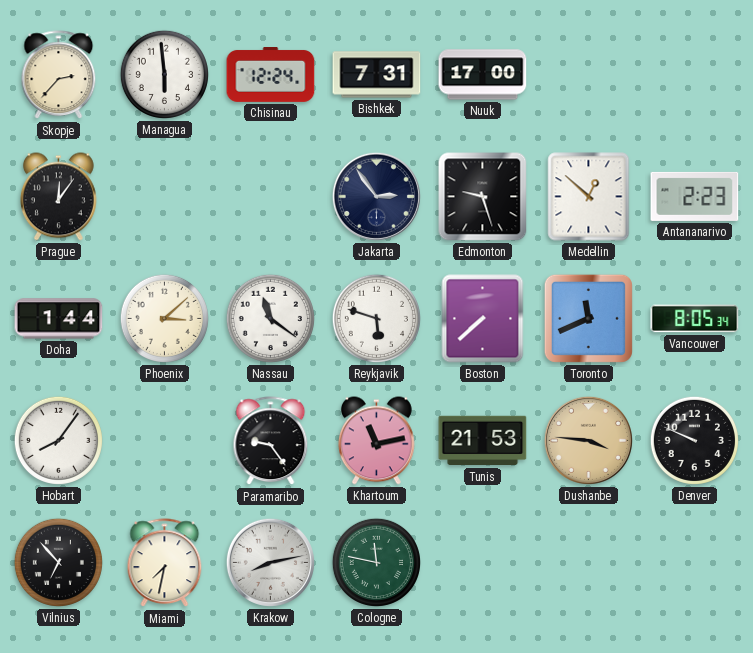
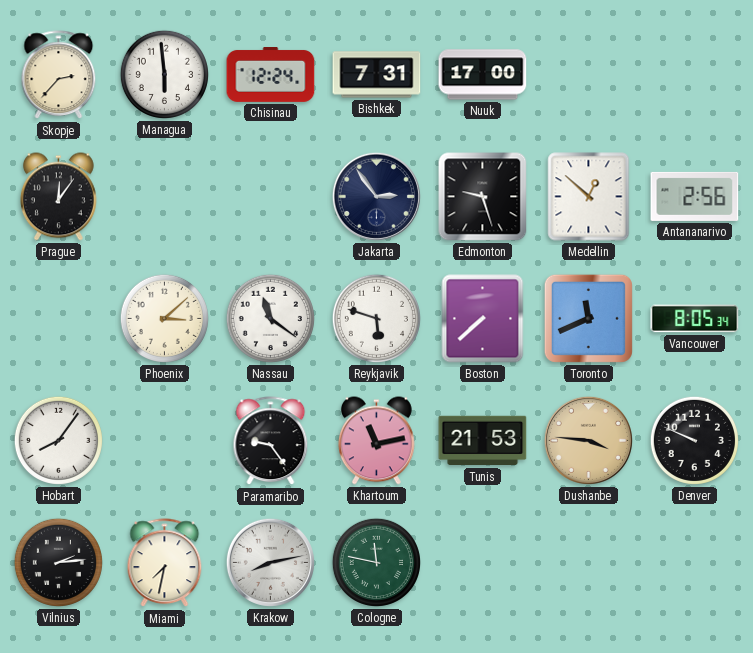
Antananarivo: 2:23 -> 2:56
Doha: 1:44 -> none
Vilnius: 6:53 -> 2:14
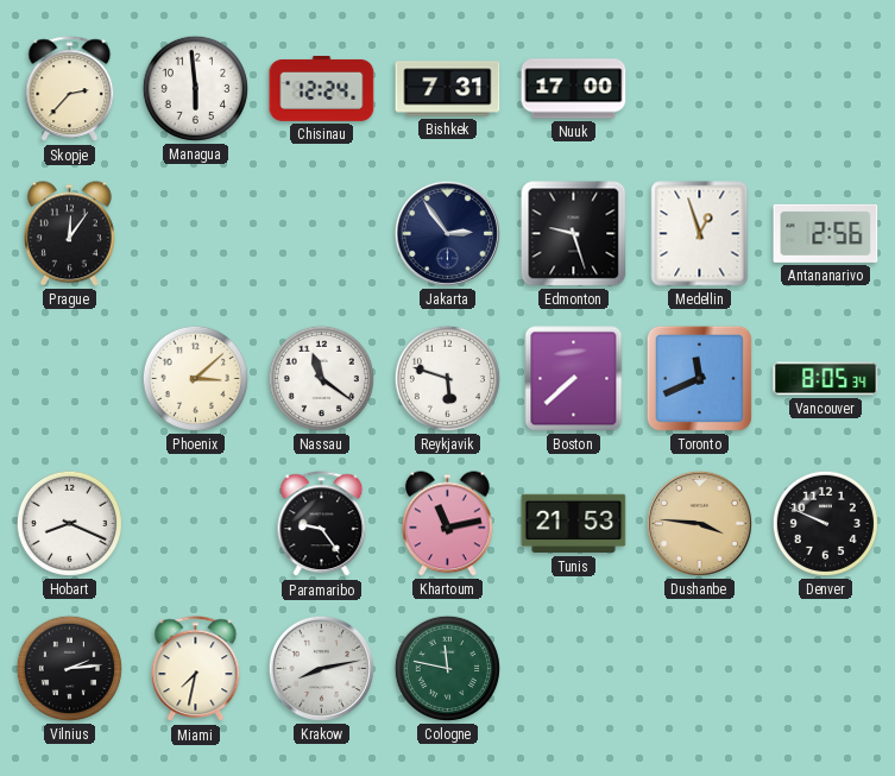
Medellin: 12:52 -> 12:57
Hobart: 8:06 -> 8:19
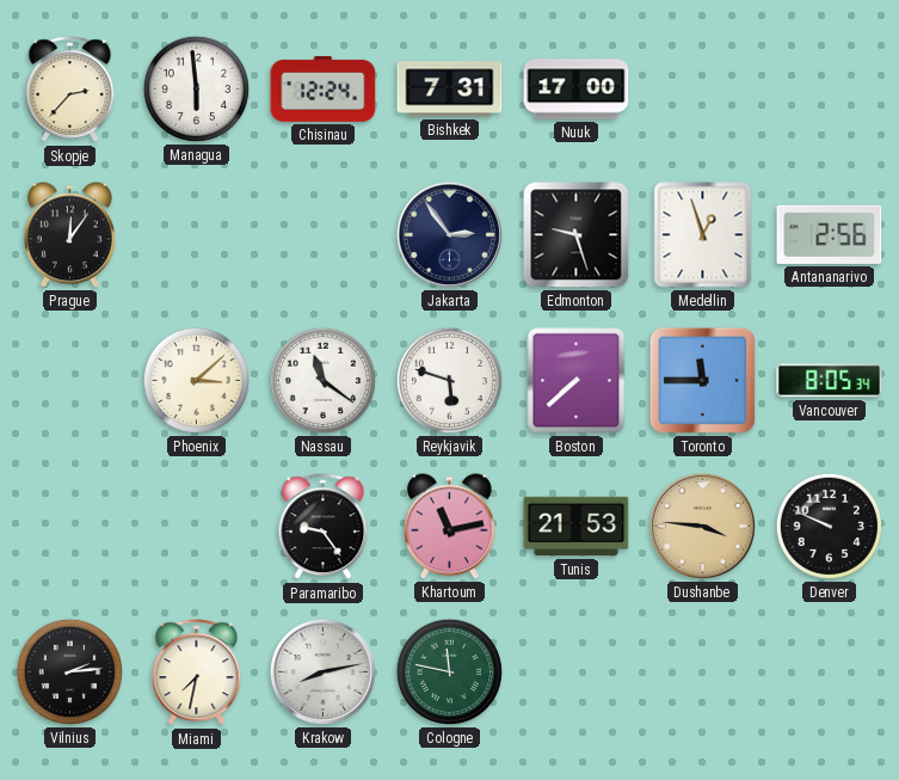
Toronto: 11:41 -> 11:45
Hobart: 8:19 -> none
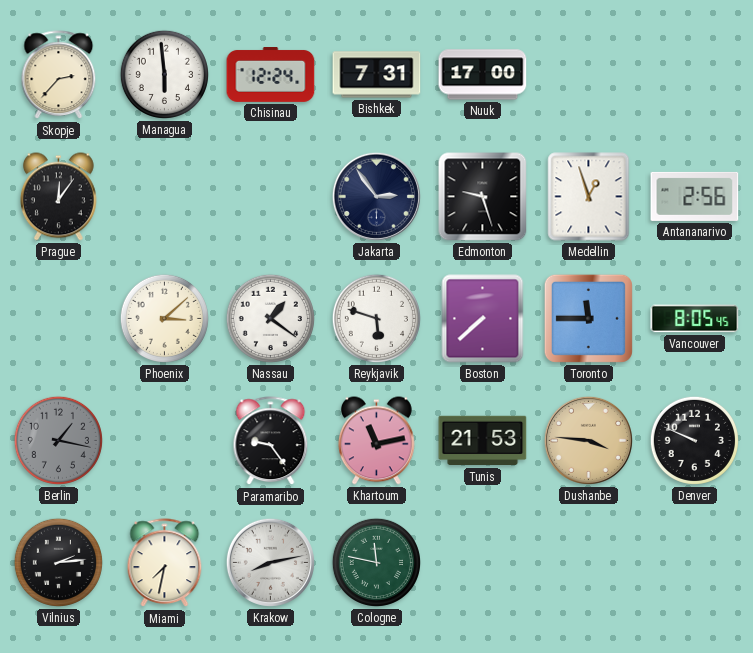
Nassau: 11:21 -> 1:21
Vancouver: 8:05:34 -> 8:05:45
Berlin: none -> 1:17
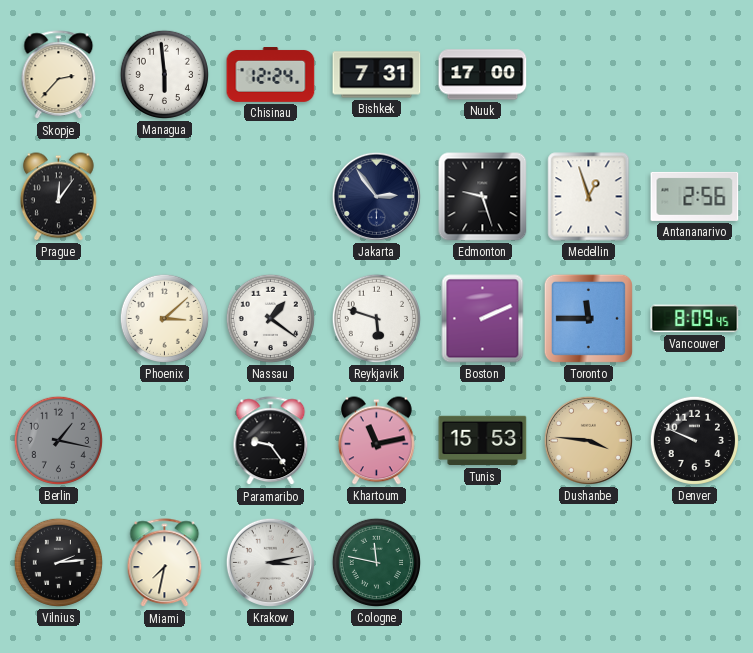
Boston: 7:38 -> 2:11
Vancouver: 8:05 -> 8:09
Tunis: 21:53 -> 15:53
Krakow: 8:13 -> 3:13
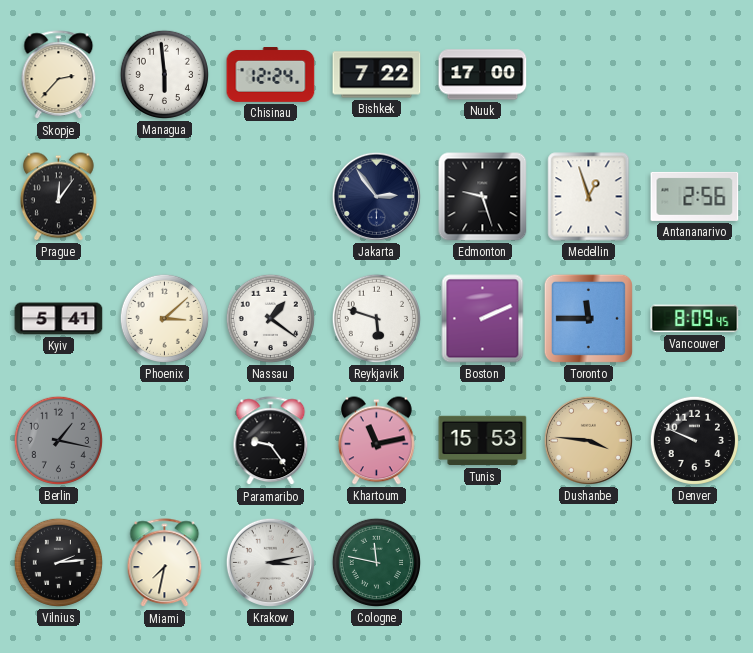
Bishkek: 7:31 -> 7:22
Kyiv: none -> 5:41
